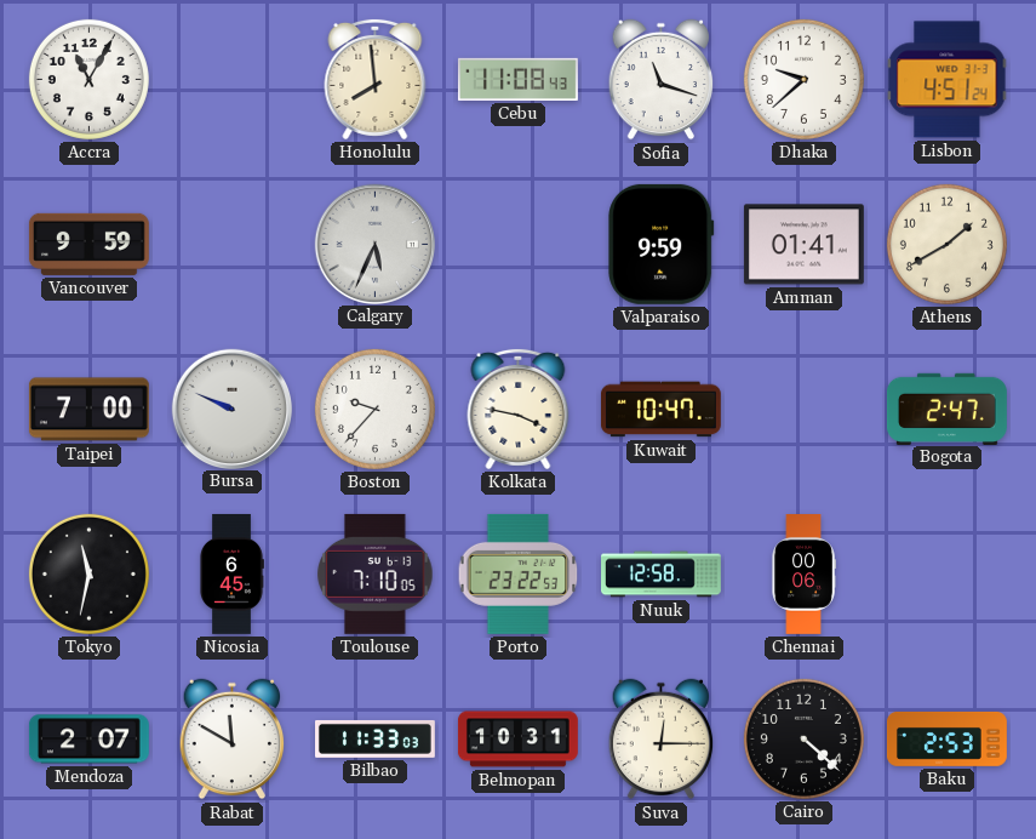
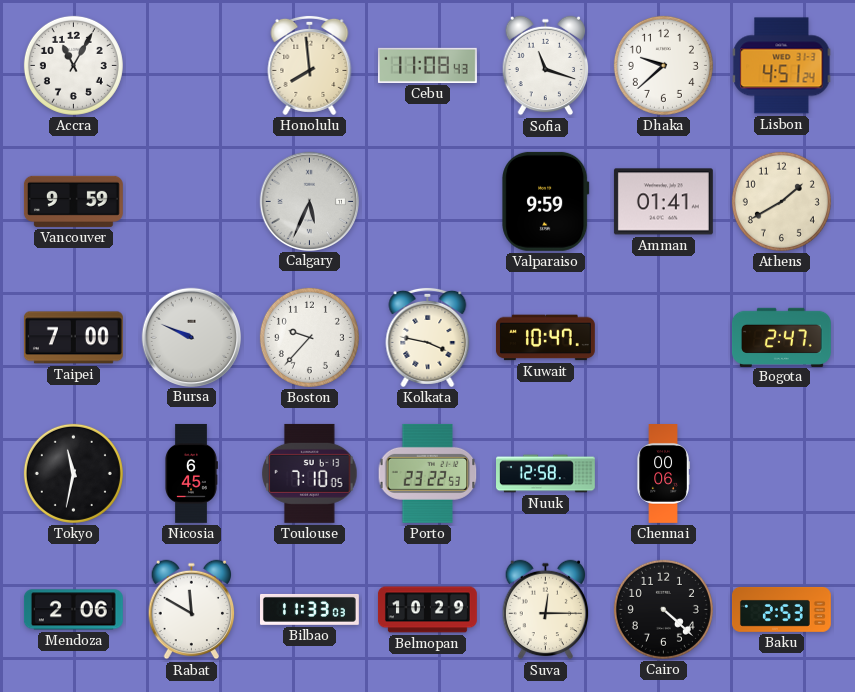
Mendoza: 2:07 -> 2:06
Belmopan: 10:31 -> 10:29
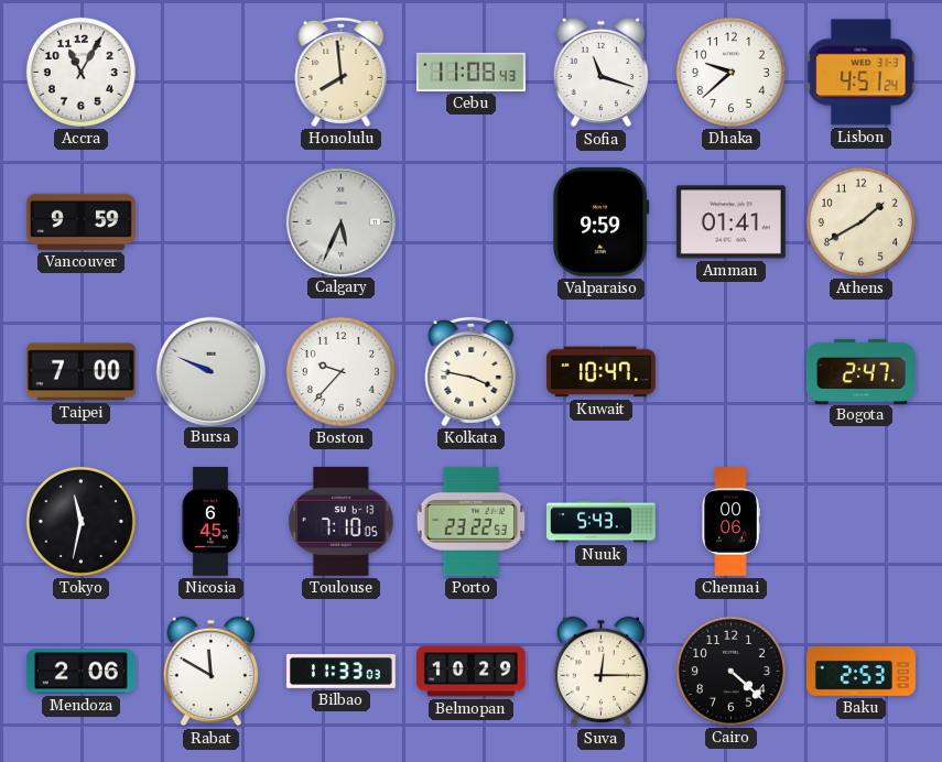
Nuuk: 12:58 -> 5:43
